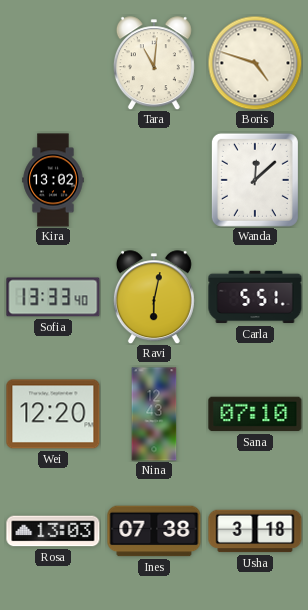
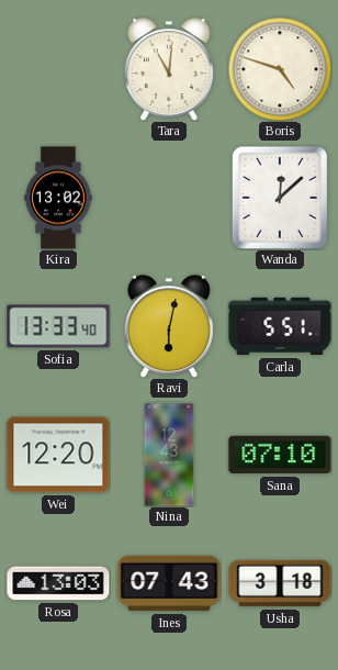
Ines: 07:38 -> 07:43
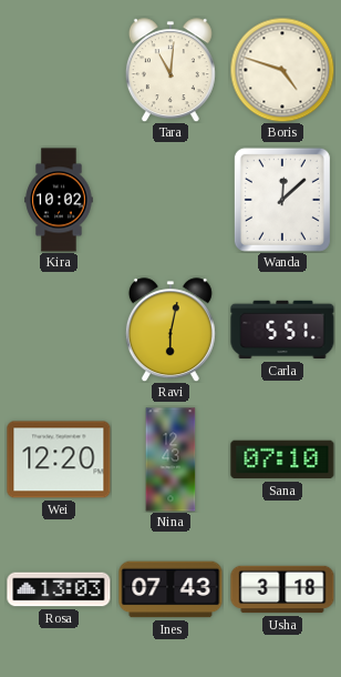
Kira: 13:02 -> 10:02
Sofia: 13:33 -> none
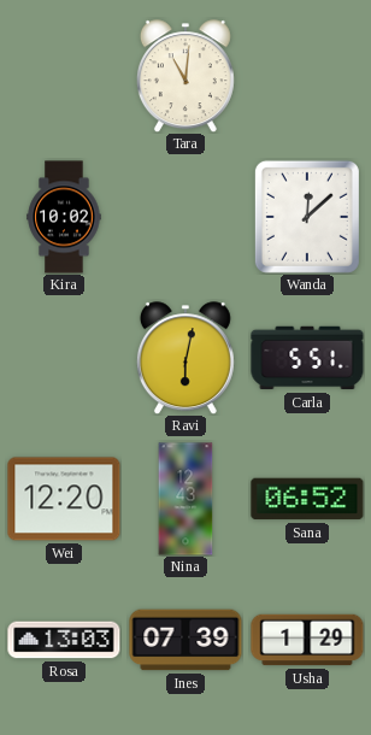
Boris: 4:48 -> none
Sana: 07:10 -> 06:52
Ines: 07:43 -> 07:39
Usha: 3:18 -> 1:29
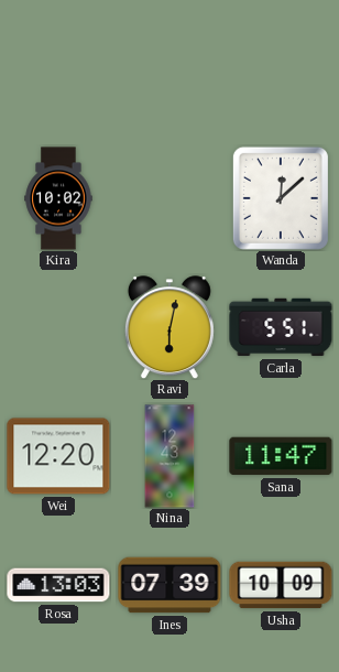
Tara: 11:01 -> none
Sana: 06:52 -> 11:47
Usha: 1:29 -> 10:09
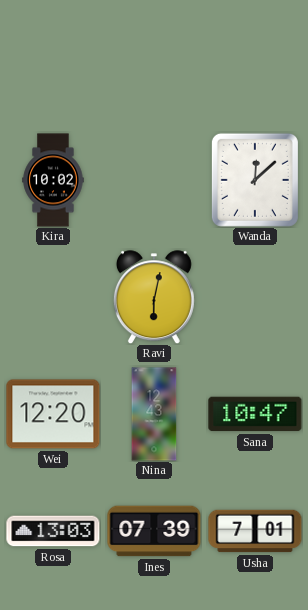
Carla: 5:51 -> none
Sana: 11:47 -> 10:47
Usha: 10:09 -> 7:01
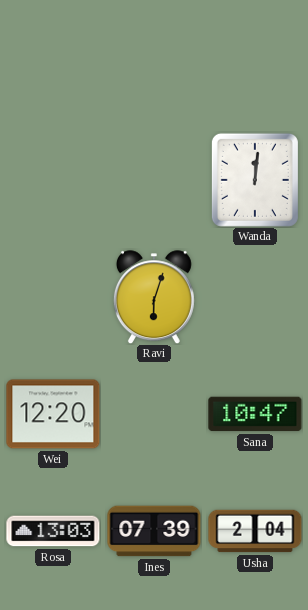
Kira: 10:02 -> none
Wanda: 12:08 -> 12:01
Ravi: 6:02 -> 6:03
Nina: 12:43 -> none
Usha: 7:01 -> 2:04
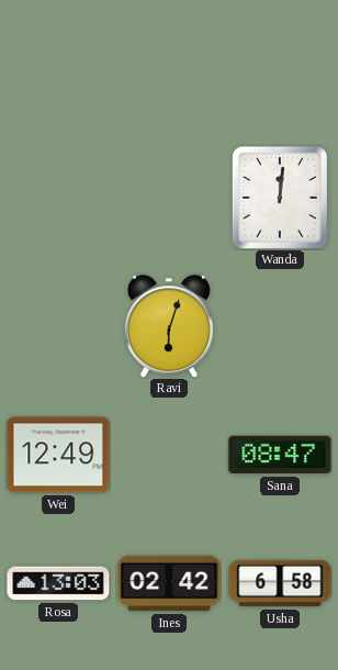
Wei: 12:20 -> 12:49
Sana: 10:47 -> 08:47
Ines: 07:39 -> 02:42
Usha: 2:04 -> 6:58
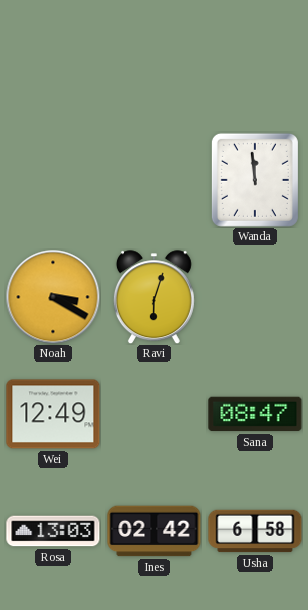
Wanda: 12:01 -> 11:59
Noah: none -> 3:20
